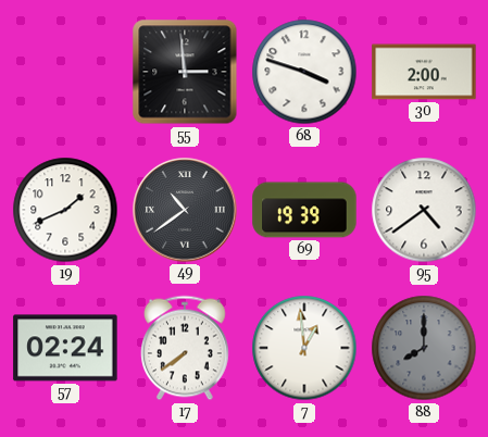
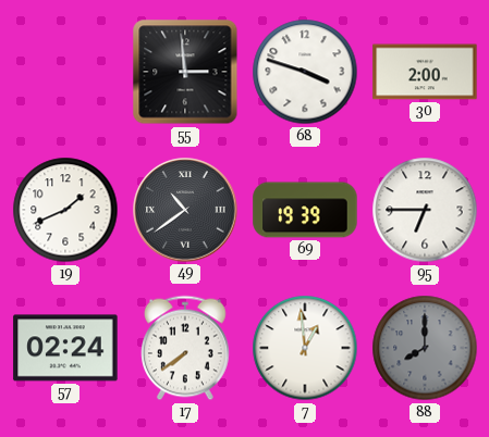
95: 4:39 -> 6:45
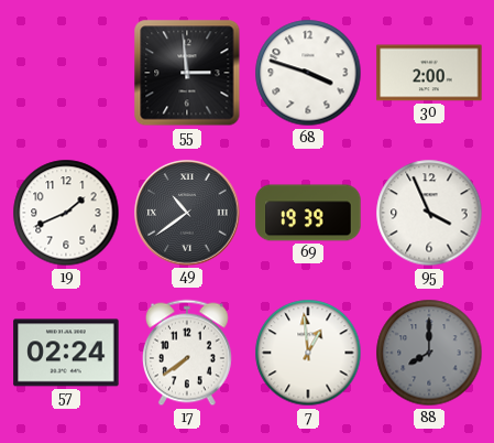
95: 6:45 -> 3:56
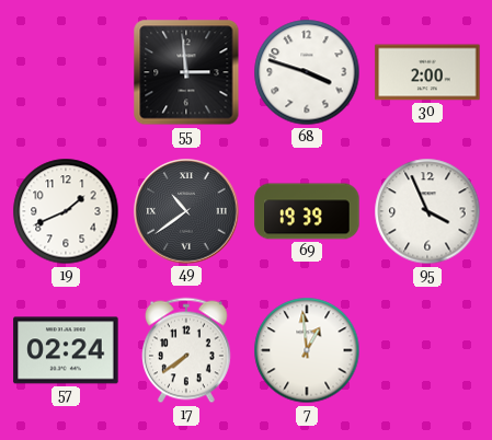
88: 8:00 -> none
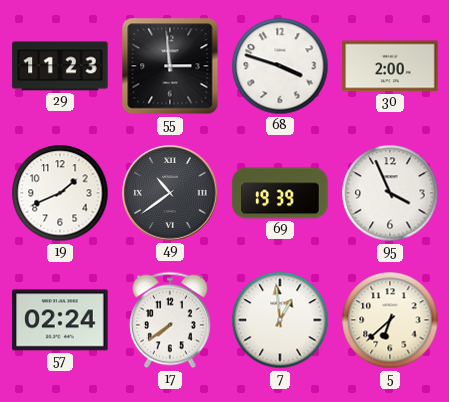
29: none -> 11:23
5: none -> 6:38
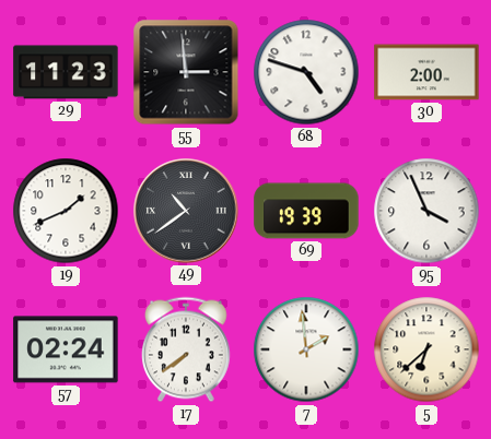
68: 3:48 -> 4:48
7: 12:59 -> 1:59
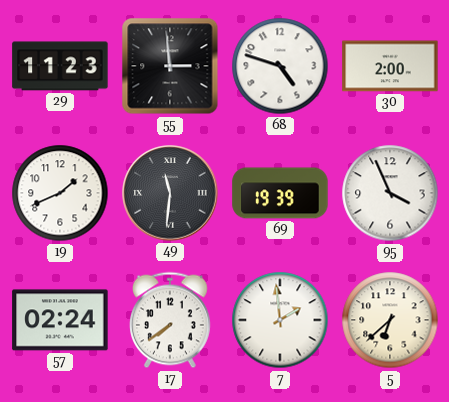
49: 10:39 -> 11:31
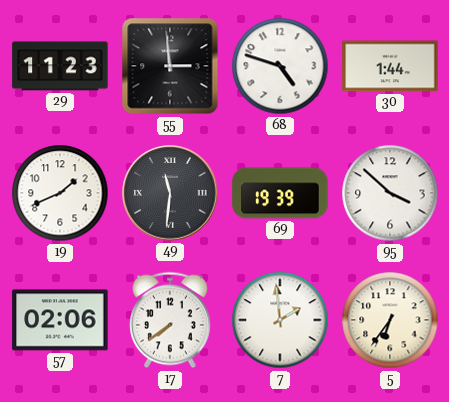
30: 2:00 -> 1:44
95: 3:56 -> 3:52
57: 02:24 -> 02:06
5: 6:38 -> 6:36
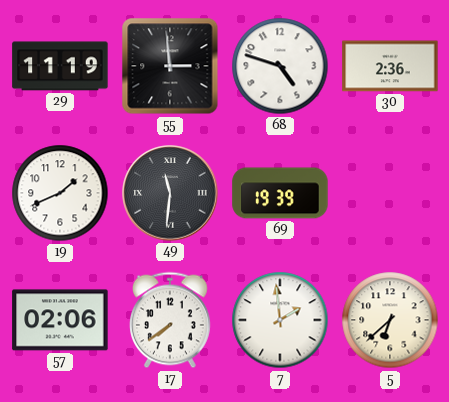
29: 11:23 -> 11:19
30: 1:44 -> 2:36
95: 3:52 -> none
5: 6:36 -> 6:38
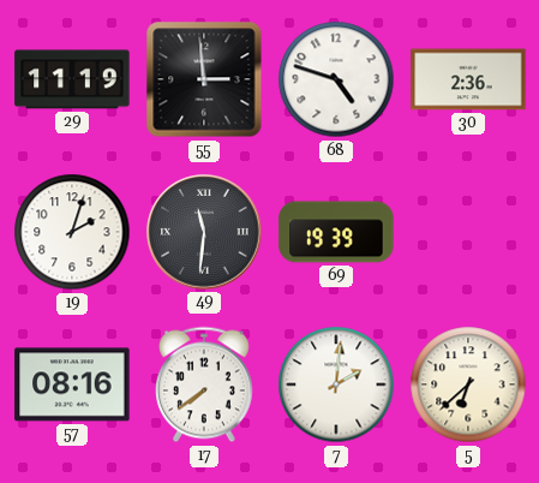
19: 1:41 -> 2:03
57: 02:06 -> 08:16
7: 1:59 -> 2:01
